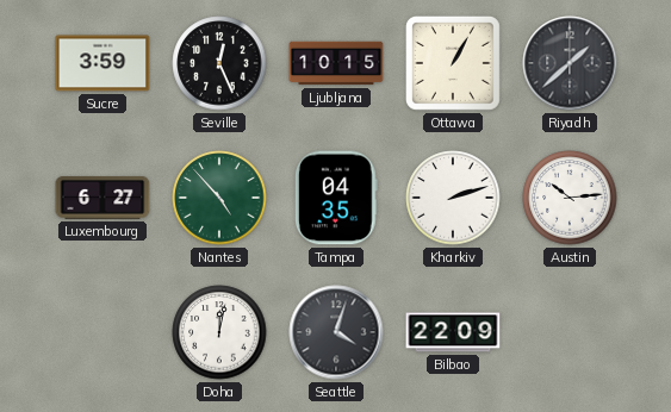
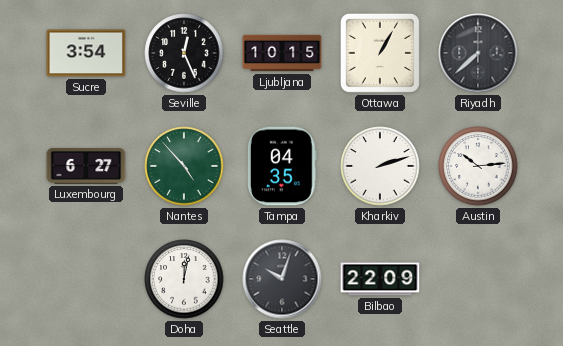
Sucre: 3:59 -> 3:54
Riyadh: 1:38 -> 7:38
Seattle: 4:03 -> 10:03
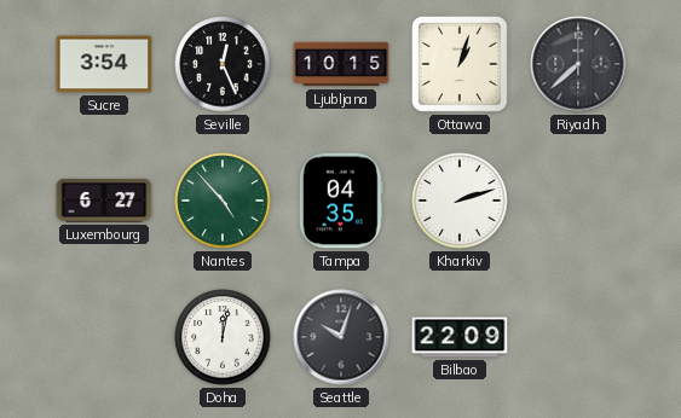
Ottawa: 1:05 -> 1:03
Austin: 10:14 -> none
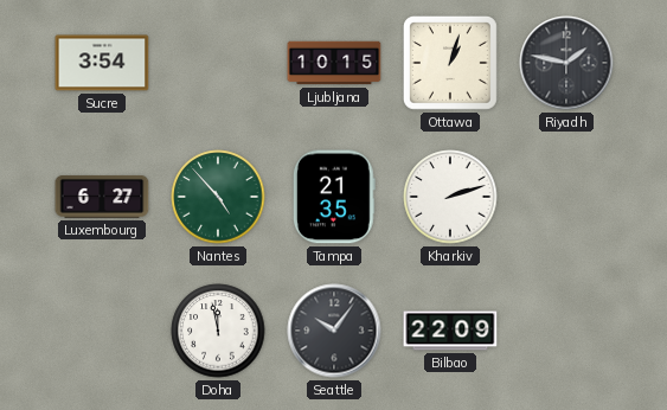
Seville: 12:26 -> none
Riyadh: 7:38 -> 1:47
Tampa: 04:35 -> 21:35
Doha: 12:02 -> 11:58
Seattle: 10:03 -> 10:06
